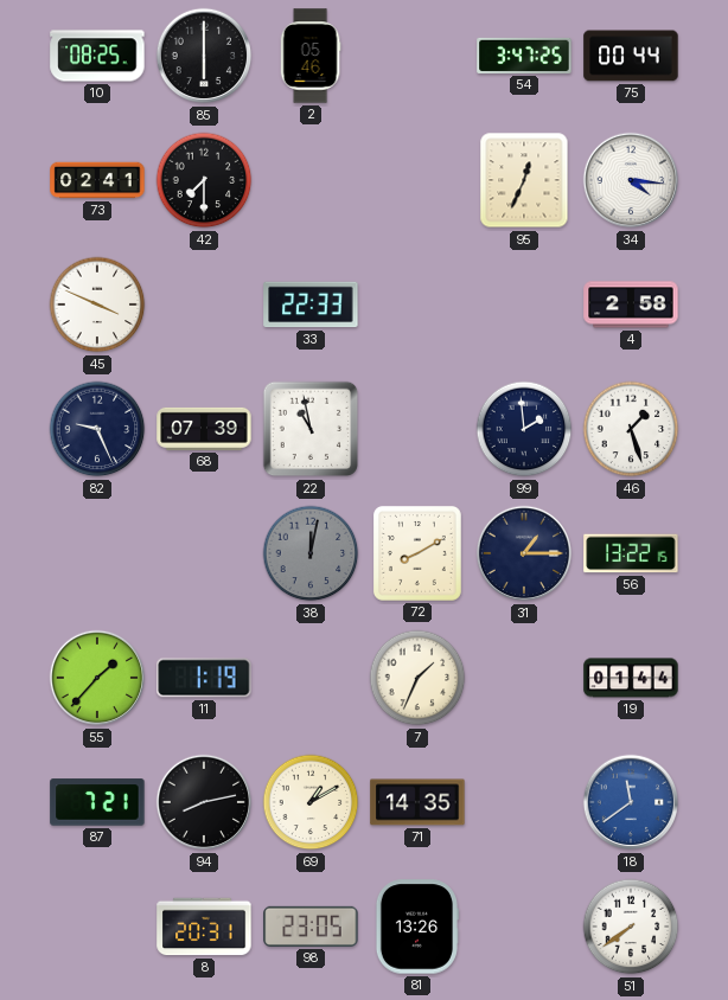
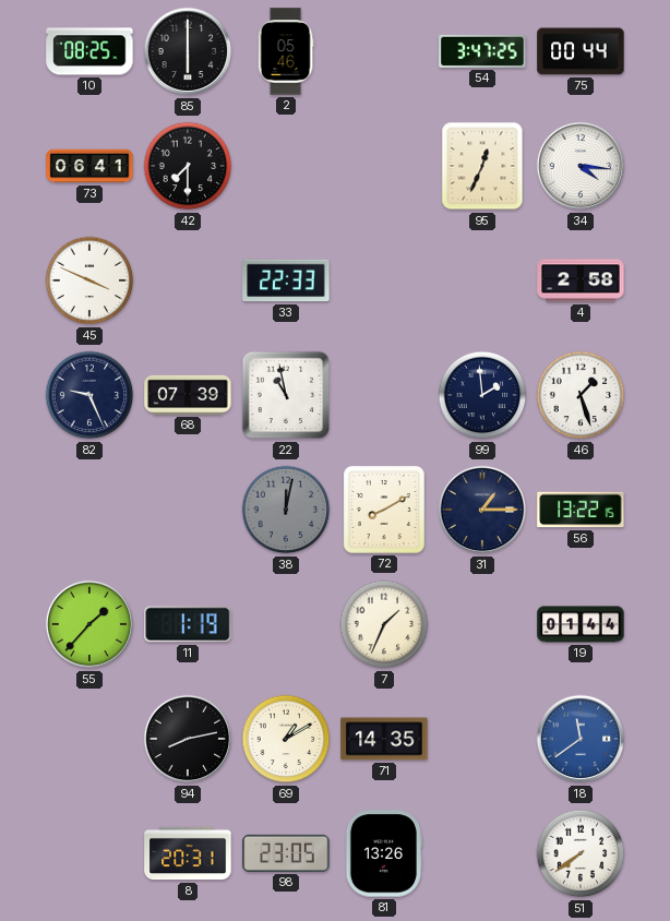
73: 02:41 -> 06:41
87: 7:21 -> none
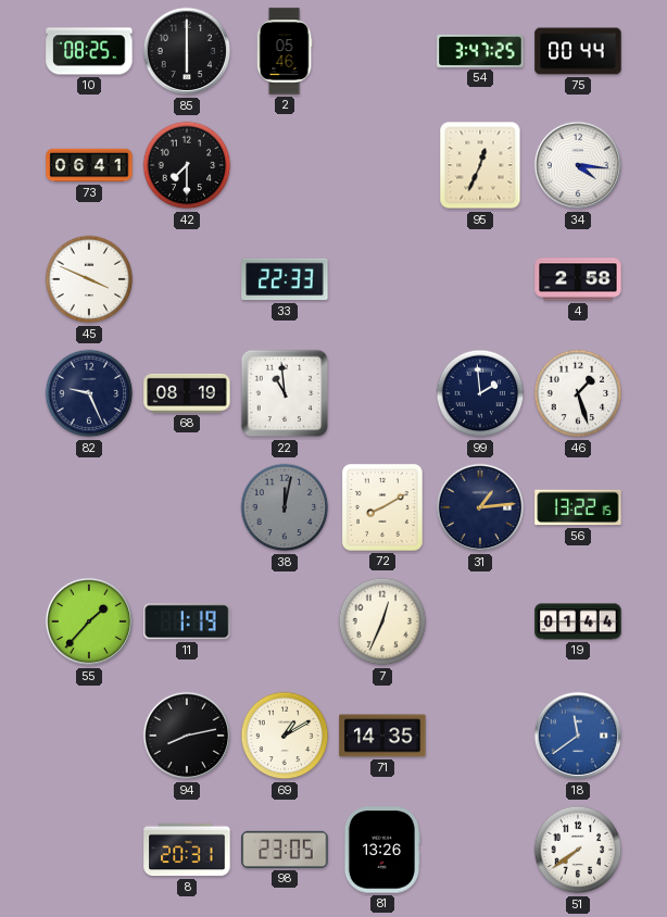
68: 07:39 -> 08:19
22: 10:58 -> 10:59
31: 1:15 -> 1:14
7: 1:34 -> 12:34
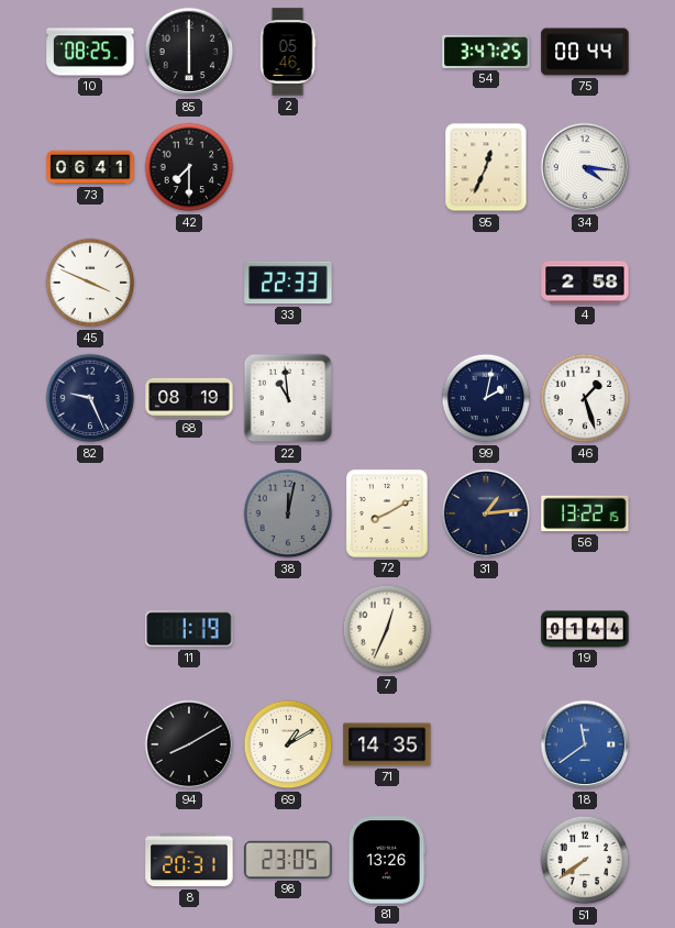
99: 1:59 -> 2:02
55: 1:37 -> none
94: 8:13 -> 8:10
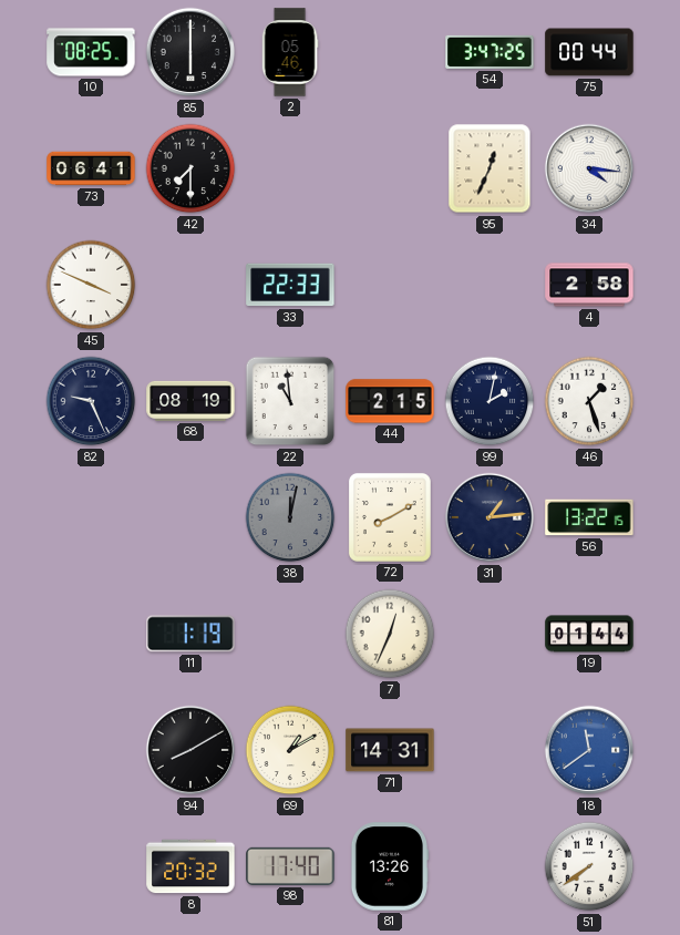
44: none -> 2:15
71: 14:35 -> 14:31
8: 20:31 -> 20:32
98: 23:05 -> 17:40
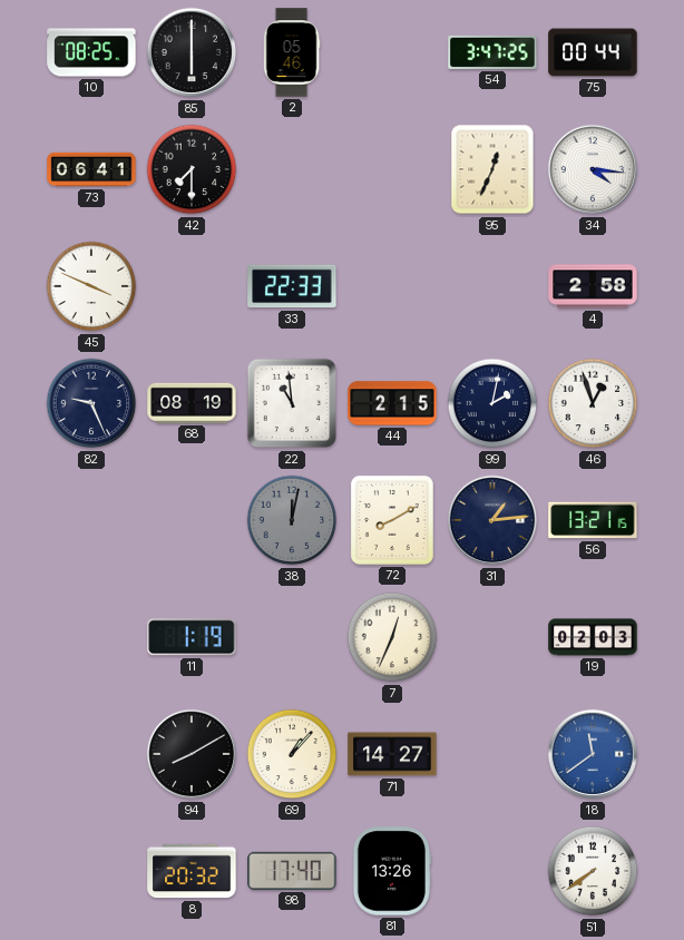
46: 1:27 -> 12:57
56: 13:22 -> 13:21
19: 01:44 -> 02:03
69: 1:10 -> 1:07
71: 14:31 -> 14:27
